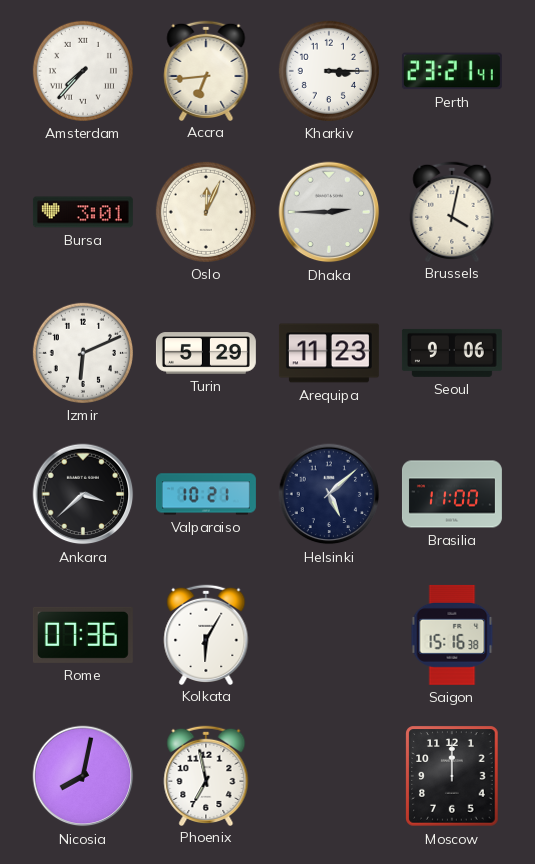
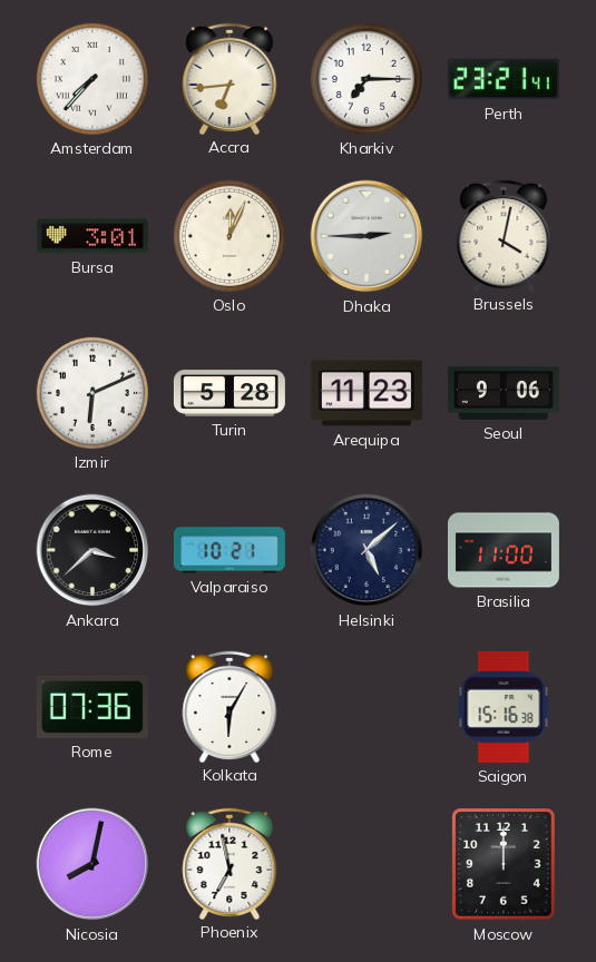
Kharkiv: 3:15 -> 7:15
Turin: 5:29 -> 5:28
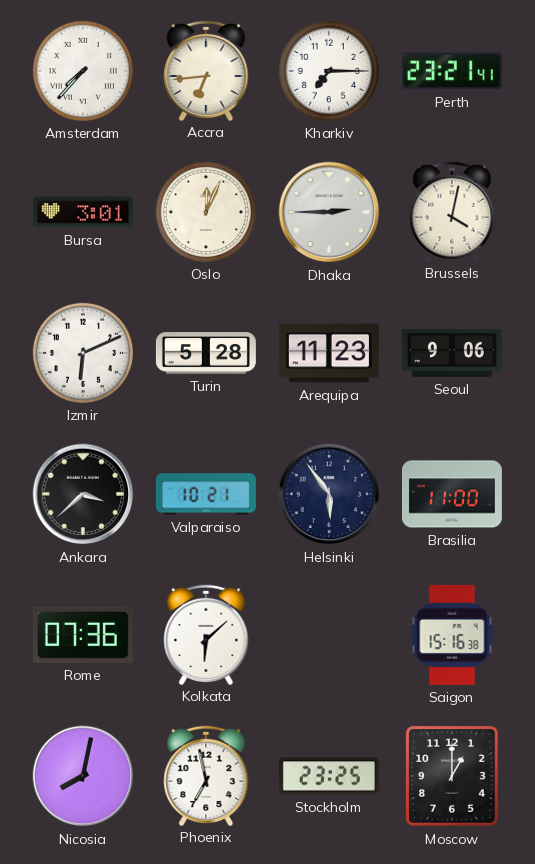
Helsinki: 5:08 -> 5:54
Kolkata: 6:05 -> 6:08
Stockholm: none -> 23:25
Moscow: 12:00 -> 1:00
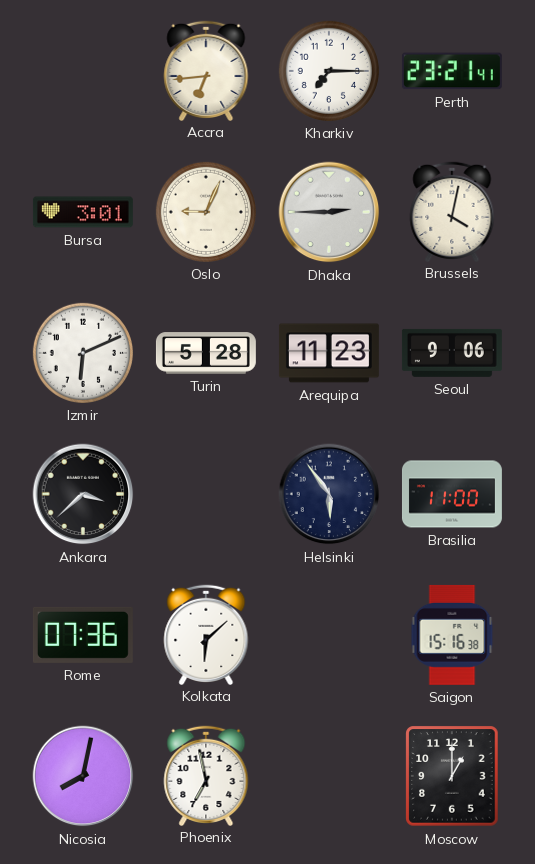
Amsterdam: 7:37 -> none
Oslo: 12:04 -> 9:04
Valparaiso: 10:21 -> none
Stockholm: 23:25 -> none
